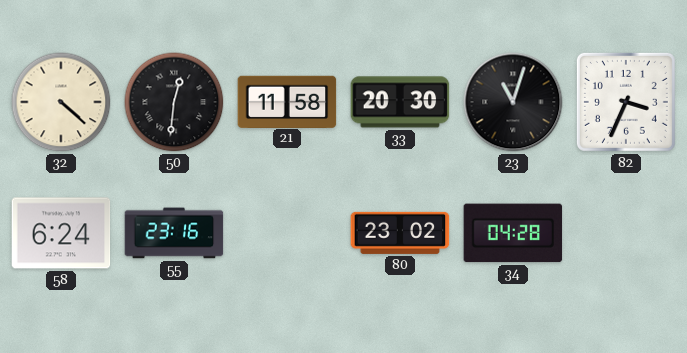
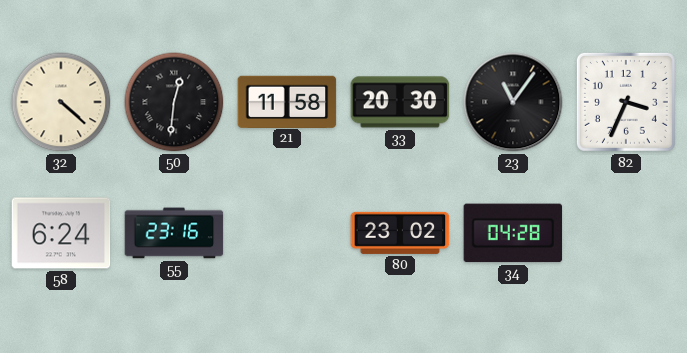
23: 11:03 -> 11:06
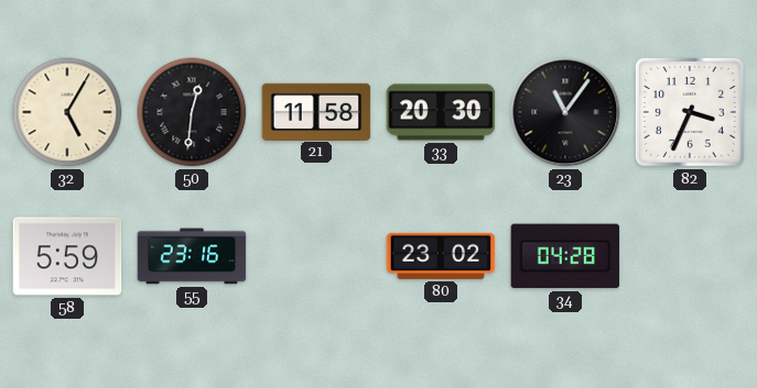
32: 4:22 -> 5:05
58: 6:24 -> 5:59
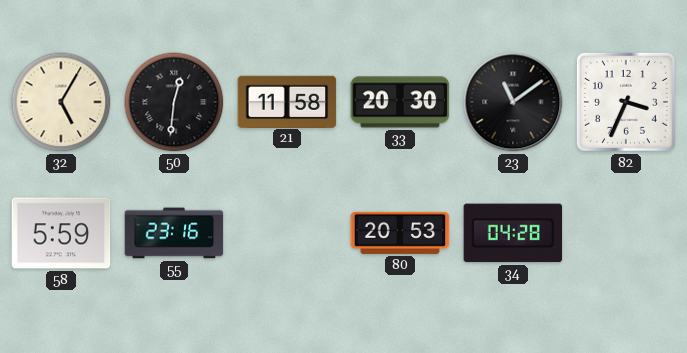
23: 11:06 -> 11:09
80: 23:02 -> 20:53
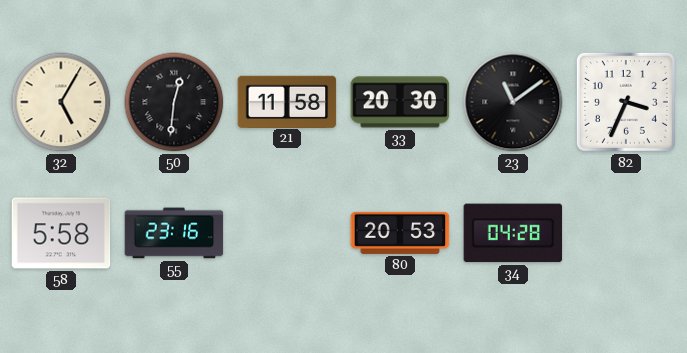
58: 5:59 -> 5:58
